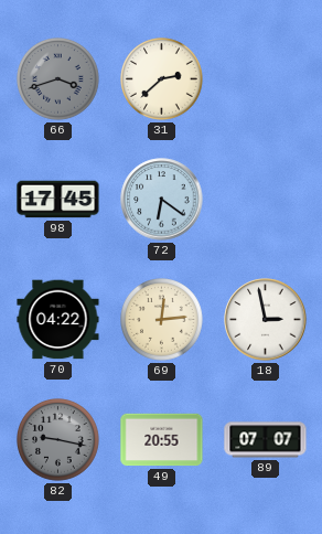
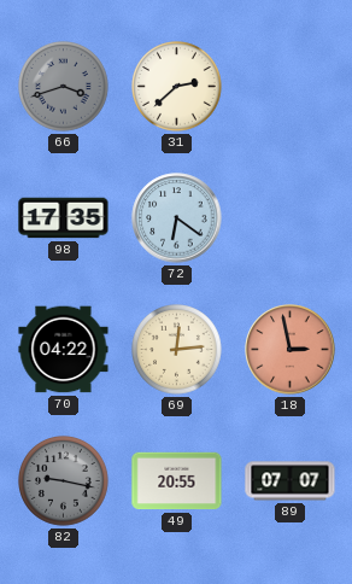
98: 17:45 -> 17:35
18 dial: white -> salmon
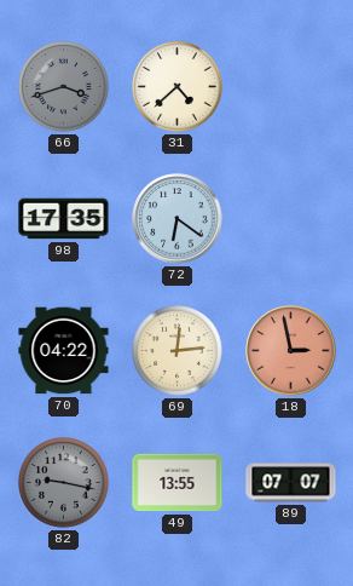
31: 2:38 -> 4:38
49: 20:55 -> 13:55
